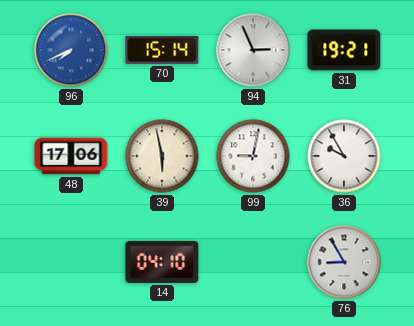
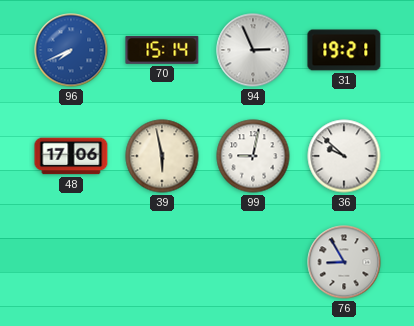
36: 9:55 -> 9:52
14: 04:10 -> none
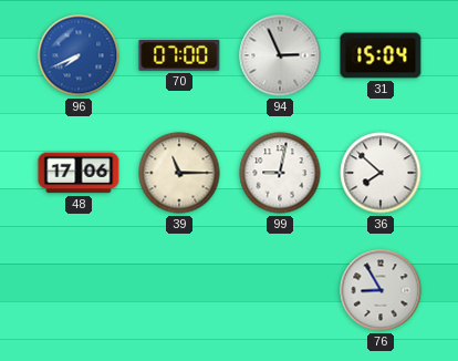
70: 15:14 -> 07:00
31: 19:21 -> 15:04
39: 5:58 -> 11:15
36: 9:52 -> 7:52
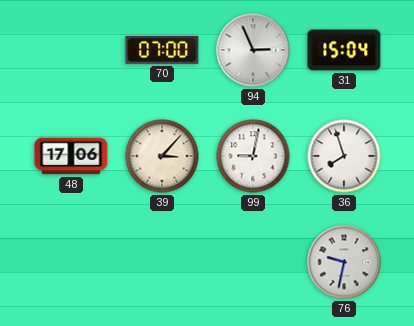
96: 7:41 -> none
39: 11:15 -> 3:07
36: 7:52 -> 7:57
76: 8:55 -> 9:32
